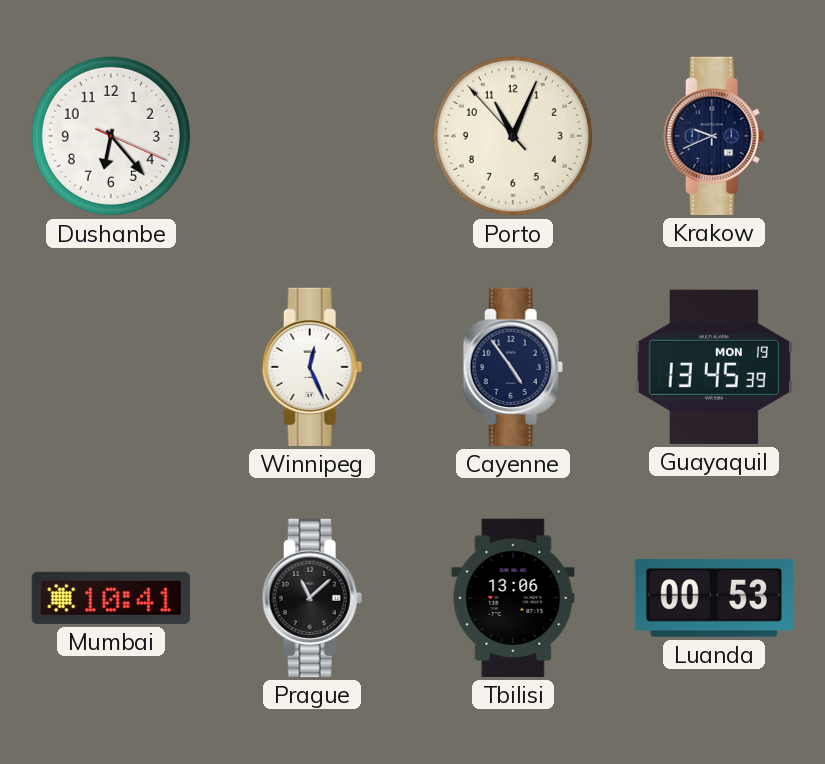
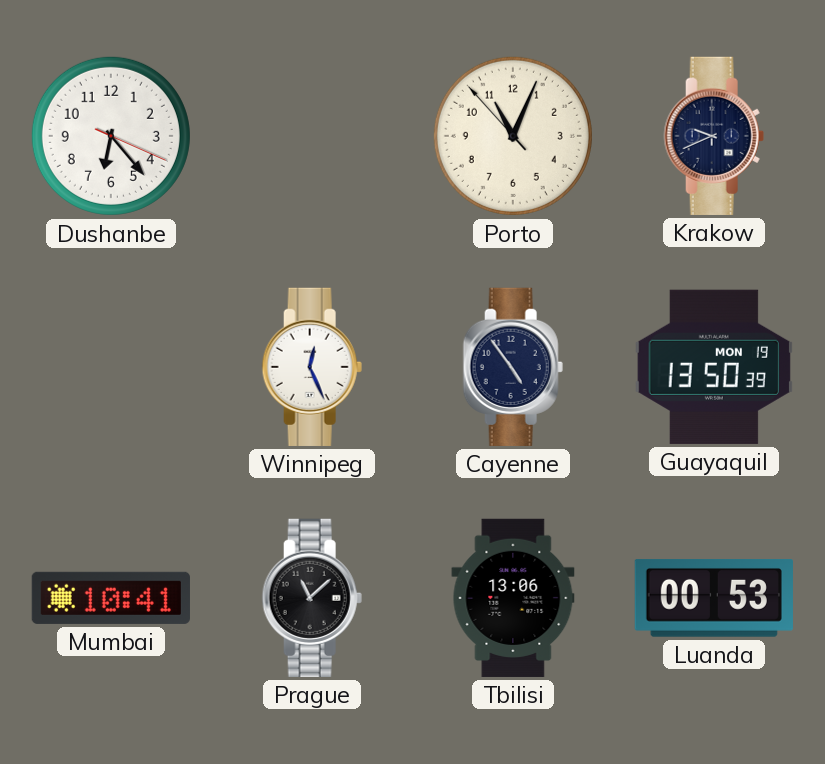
Guayaquil: 13:45 -> 13:50
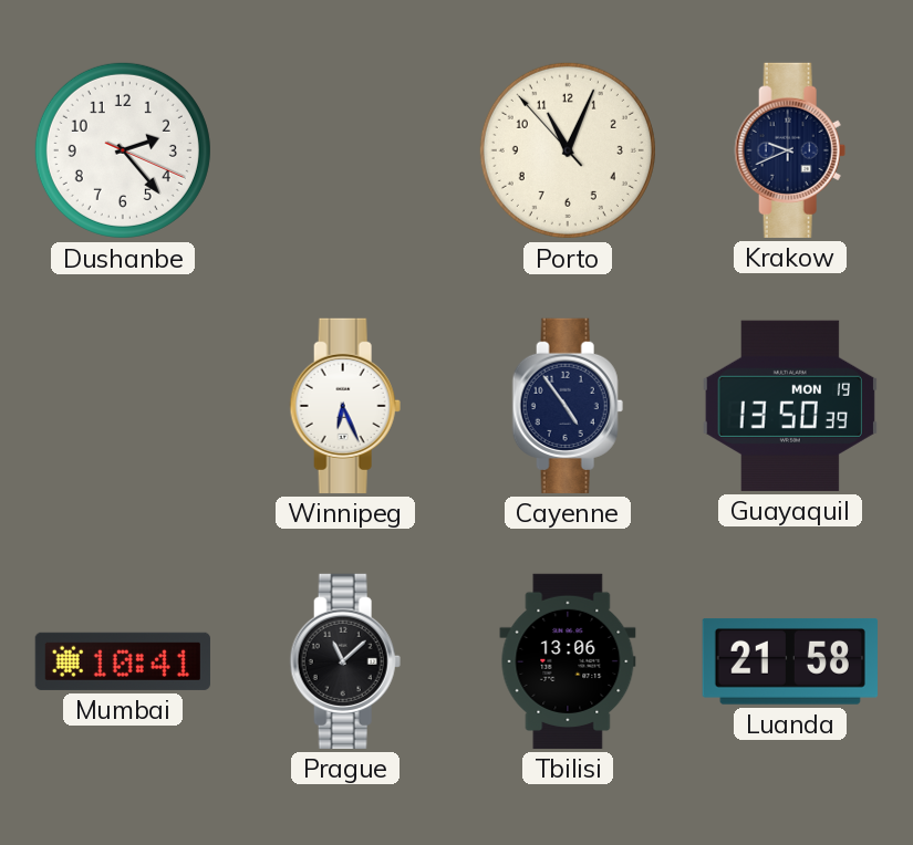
Dushanbe: 6:23 -> 2:23
Winnipeg: 12:26 -> 6:26
Luanda: 00:53 -> 21:58
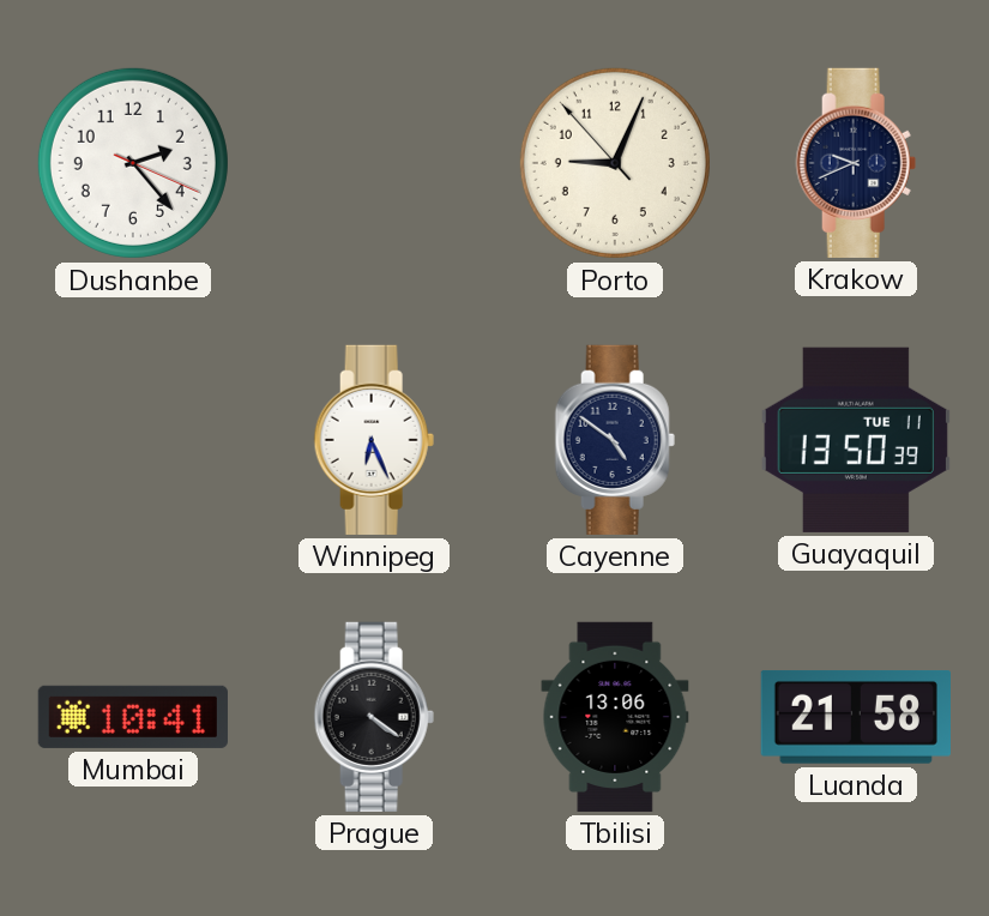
Porto: 11:03 -> 9:03
Cayenne: 4:54 -> 4:51
Guayaquil date: MON 19 -> TUE 11
Prague: 11:08 -> 4:21
